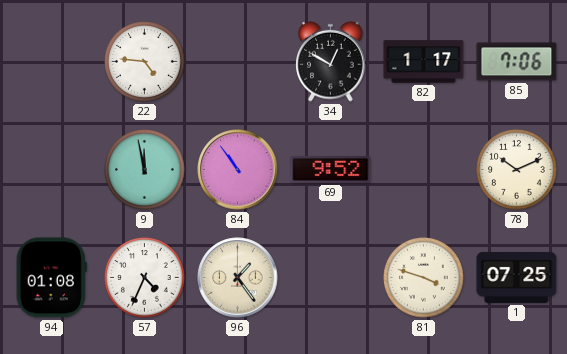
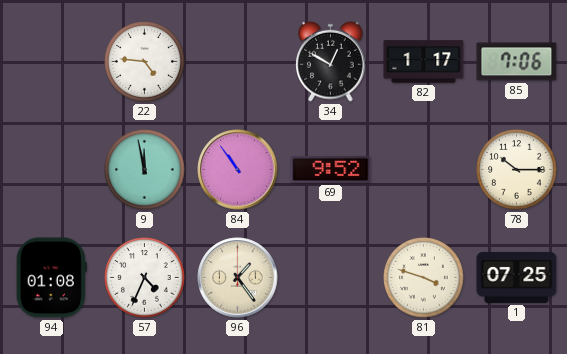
78: 10:11 -> 10:15
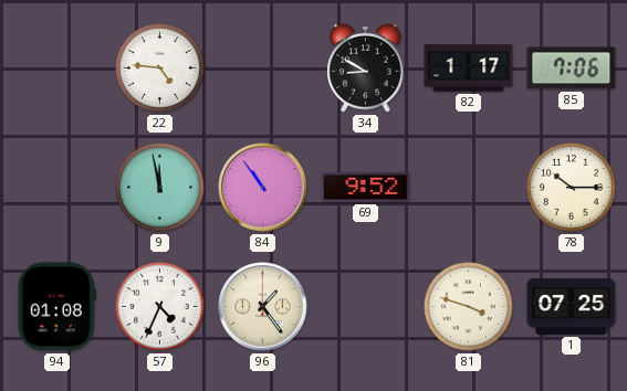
34: 12:50 -> 8:50
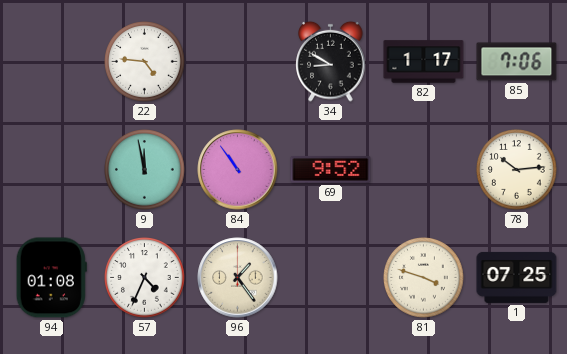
78: 10:15 -> 10:14
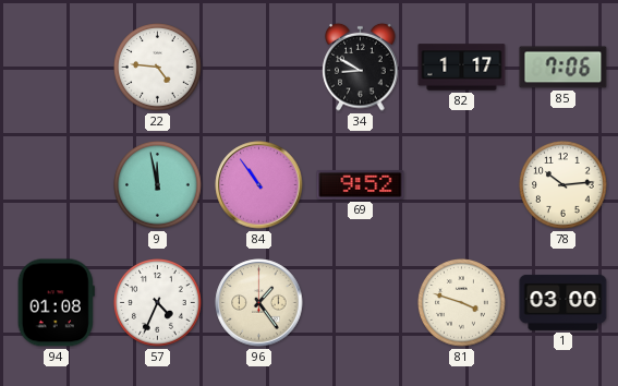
1: 07:25 -> 03:00
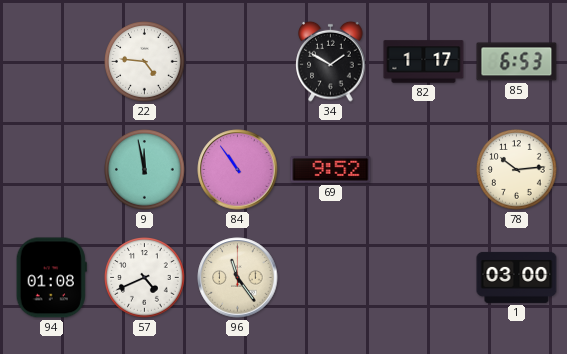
34: 8:50 -> 1:50
85: 7:06 -> 6:53
57: 4:34 -> 4:41
96: 1:24 -> 11:24
81: 3:48 -> none
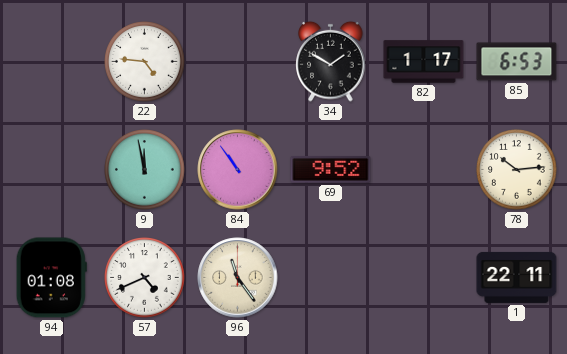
1: 03:00 -> 22:11
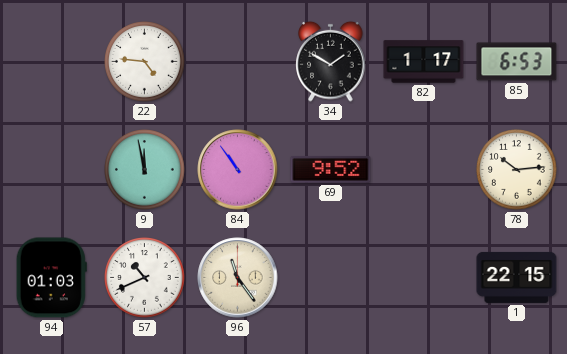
94: 01:08 -> 01:03
57: 4:41 -> 10:41
1: 22:11 -> 22:15
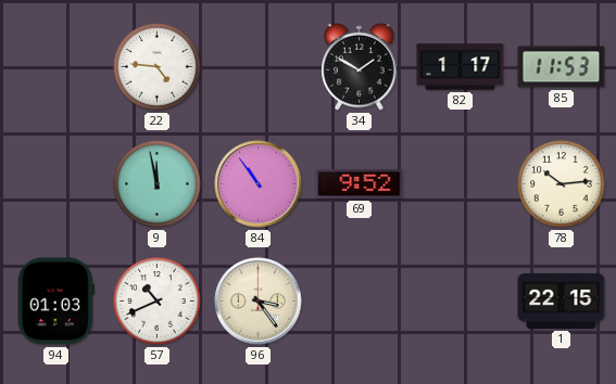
85: 6:53 -> 11:53
96: 11:24 -> 3:24
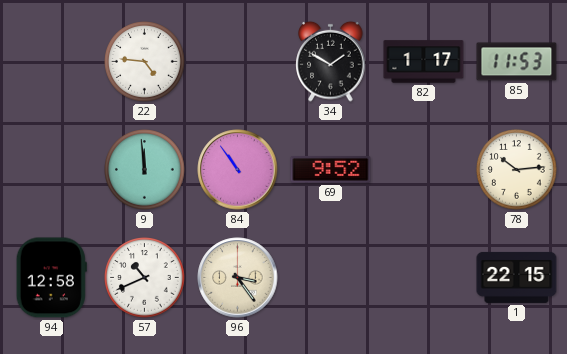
9: 11:58 -> 11:59
94: 01:03 -> 12:58
